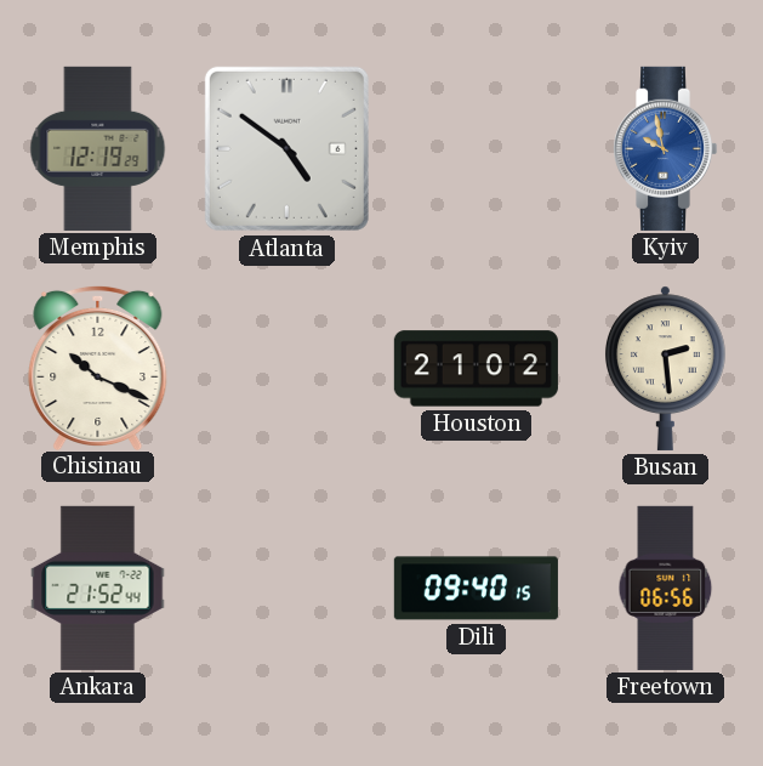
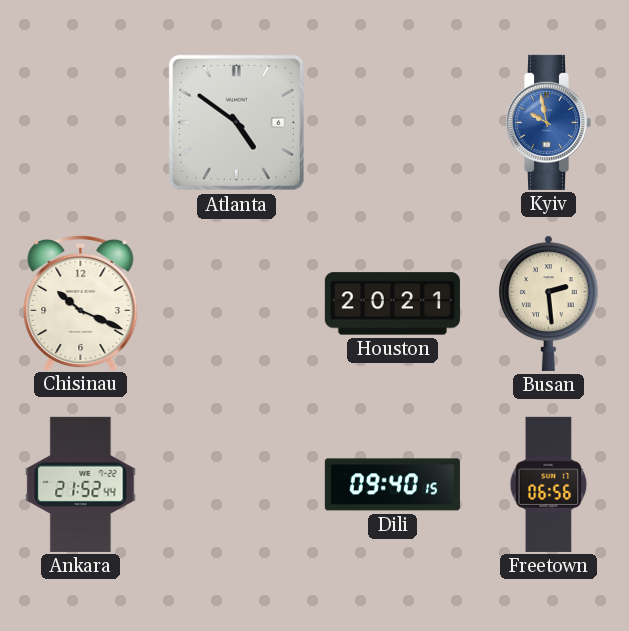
Memphis: 12:19 -> none
Houston: 21:02 -> 20:21
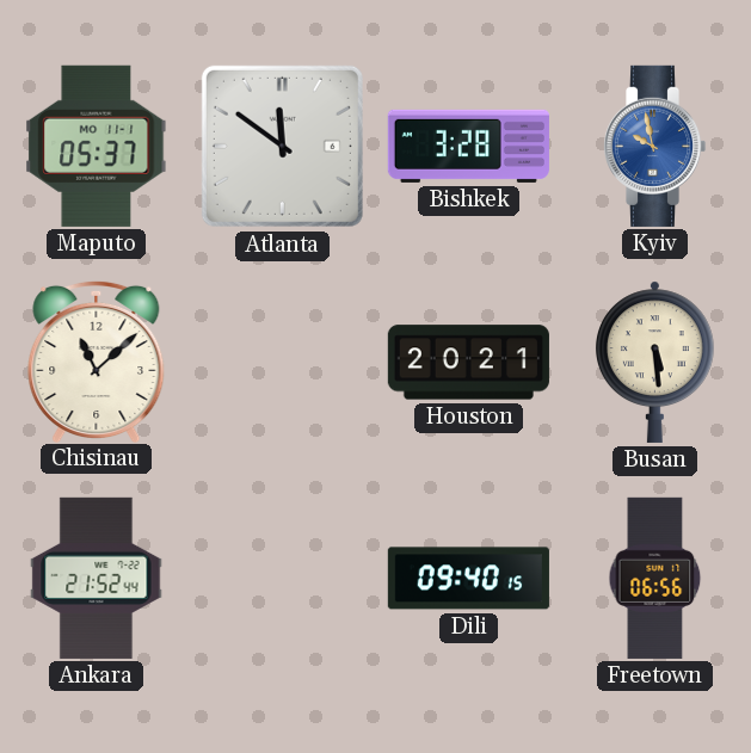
Maputo: none -> 05:37
Atlanta: 4:51 -> 11:51
Bishkek: none -> 3:28
Chisinau: 10:19 -> 11:08
Busan: 2:29 -> 5:29
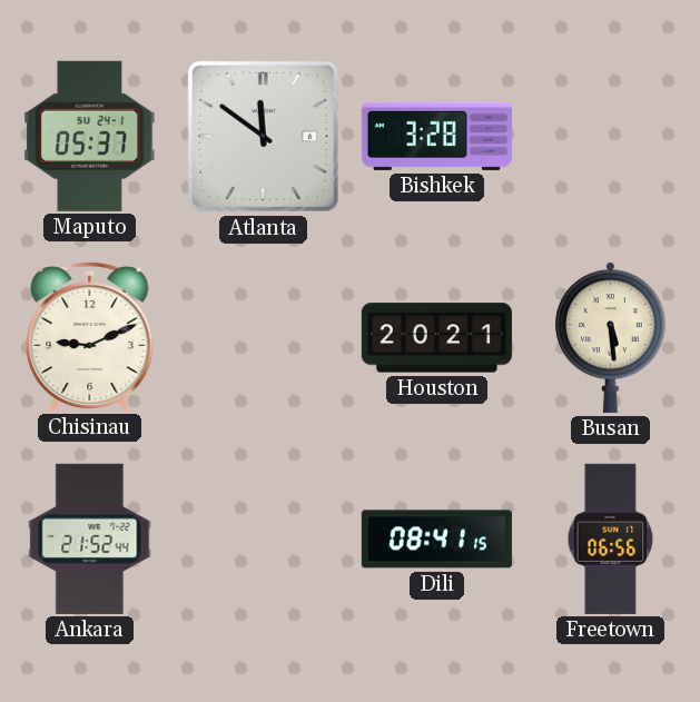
Maputo date: MO 11-1 -> SU 24-1
Kyiv: 9:58 -> none
Chisinau: 11:08 -> 9:11
Dili: 09:40 -> 08:41
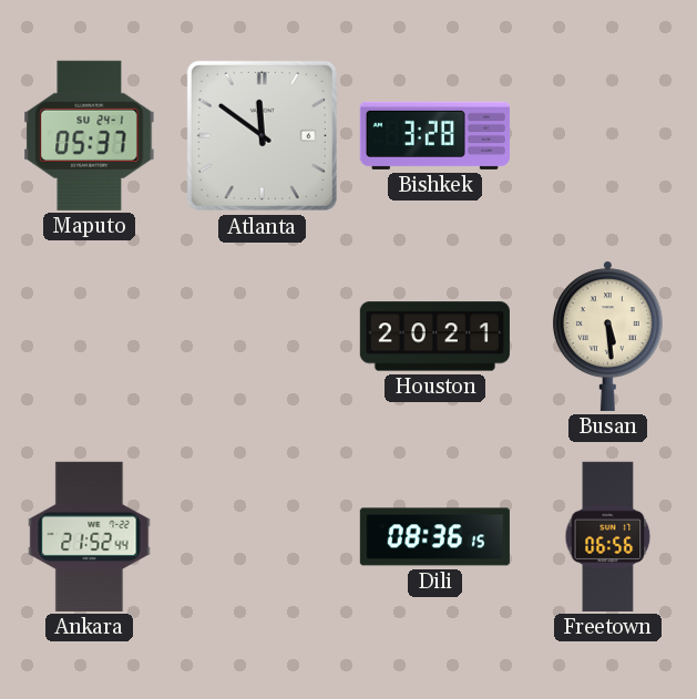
Chisinau: 9:11 -> none
Dili: 08:41 -> 08:36
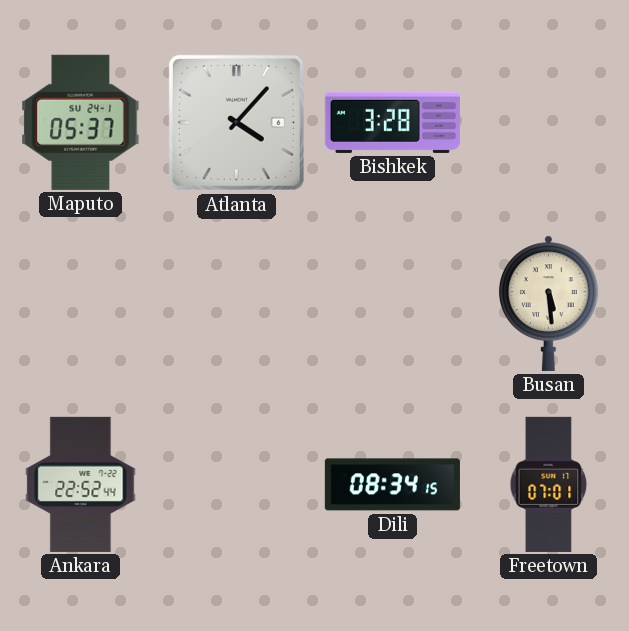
Atlanta: 11:51 -> 4:07
Houston: 20:21 -> none
Ankara: 21:52 -> 22:52
Dili: 08:36 -> 08:34
Freetown: 06:56 -> 07:01
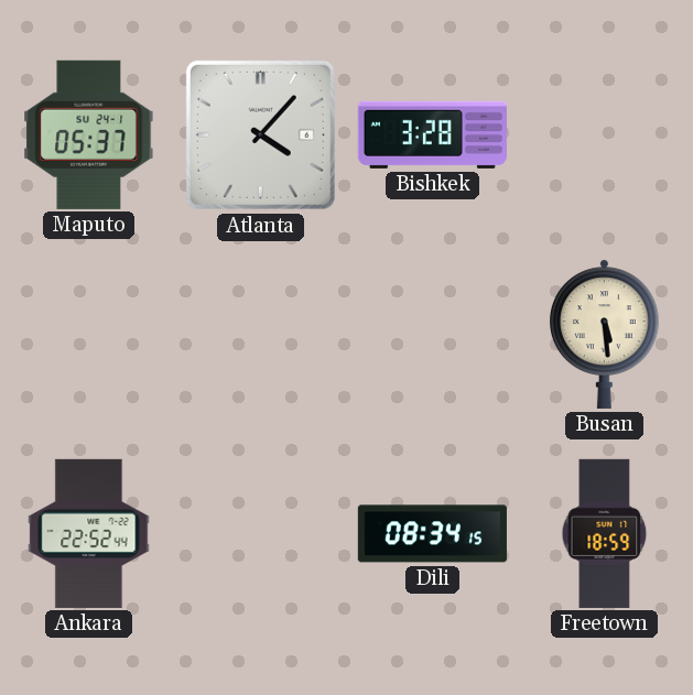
Freetown: 07:01 -> 18:59
